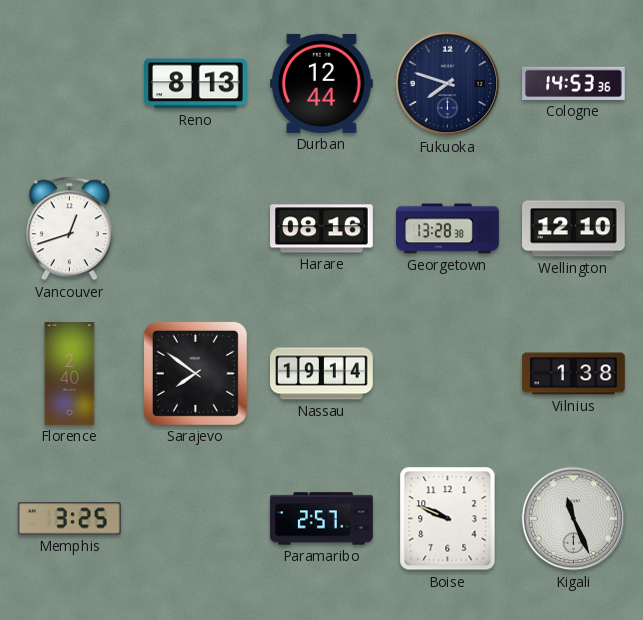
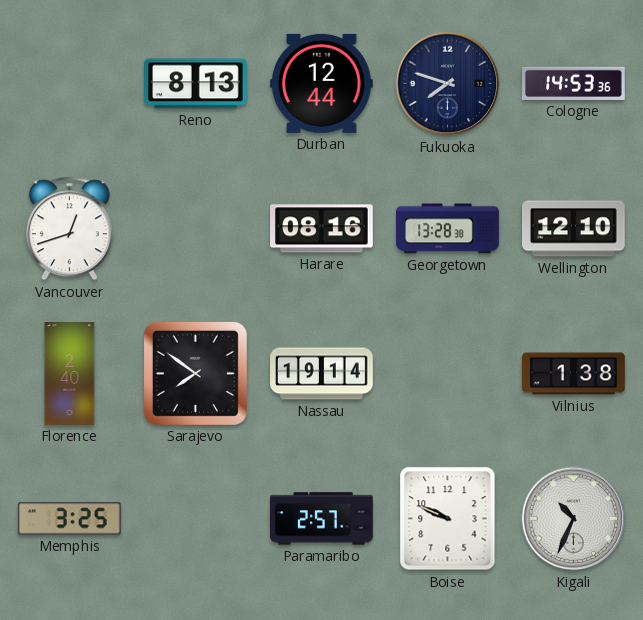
Kigali: 11:26 -> 10:34
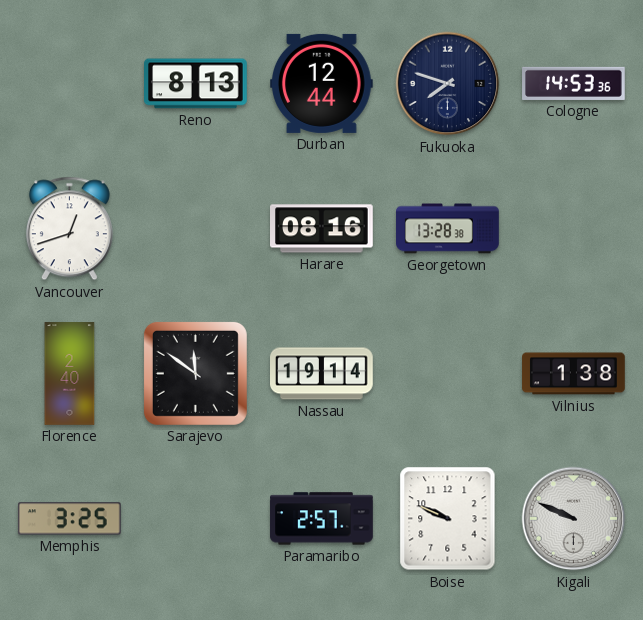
Wellington: 12:10 -> none
Sarajevo: 7:51 -> 11:51
Kigali: 10:34 -> 9:49
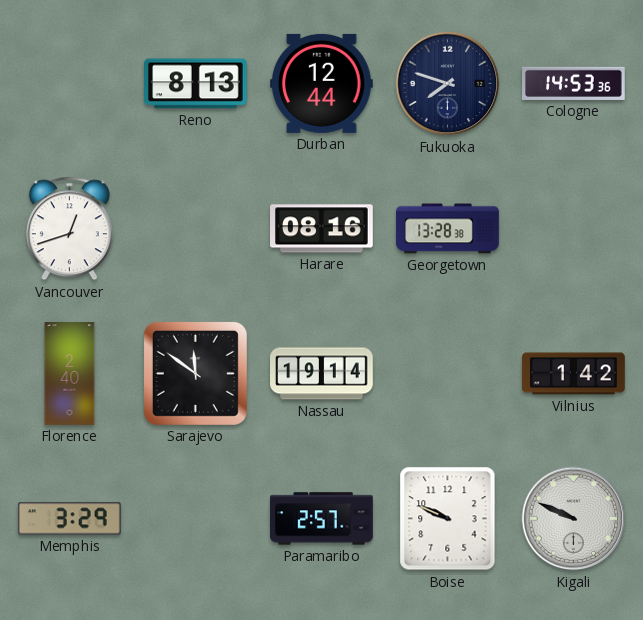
Vilnius: 1:38 -> 1:42
Memphis: 3:25 -> 3:29
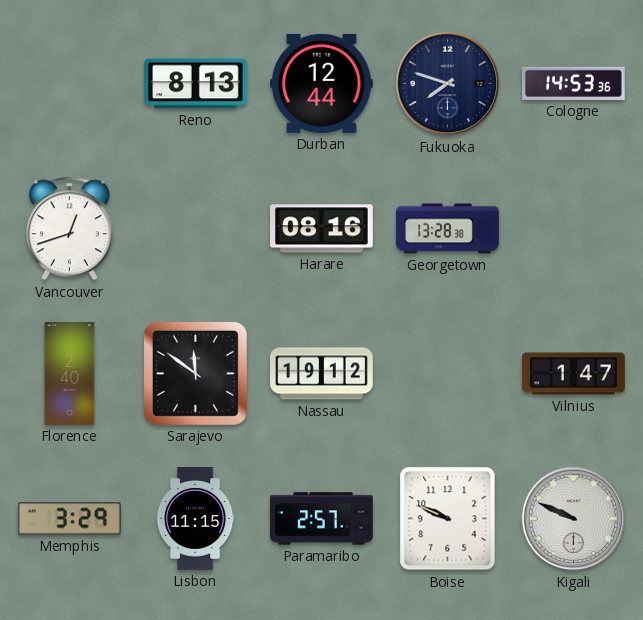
Nassau: 19:14 -> 19:12
Vilnius: 1:42 -> 1:47
Lisbon: none -> 11:15
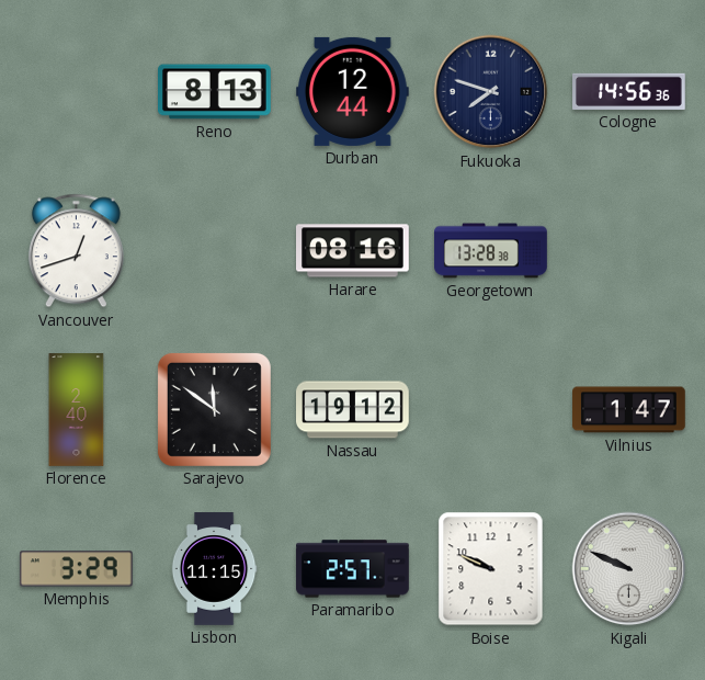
Cologne: 14:53 -> 14:56
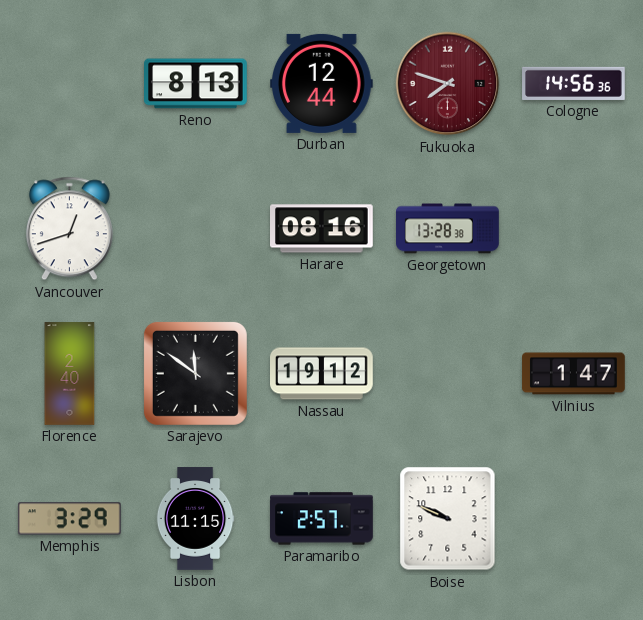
Fukuoka dial: navy -> burgundy
Kigali: 9:49 -> none
